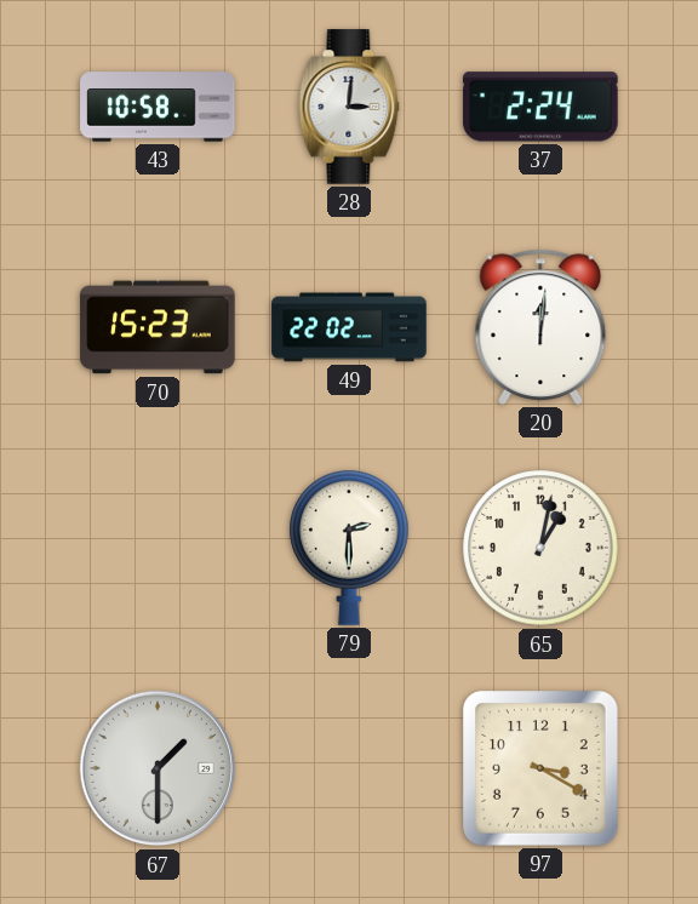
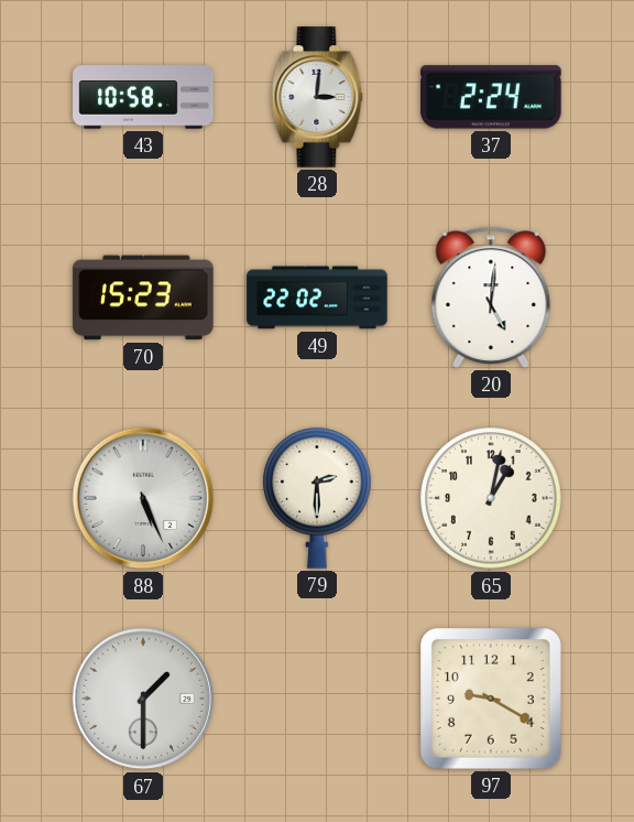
20: 12:01 -> 5:01
88: none -> 5:26
97: 3:20 -> 9:20
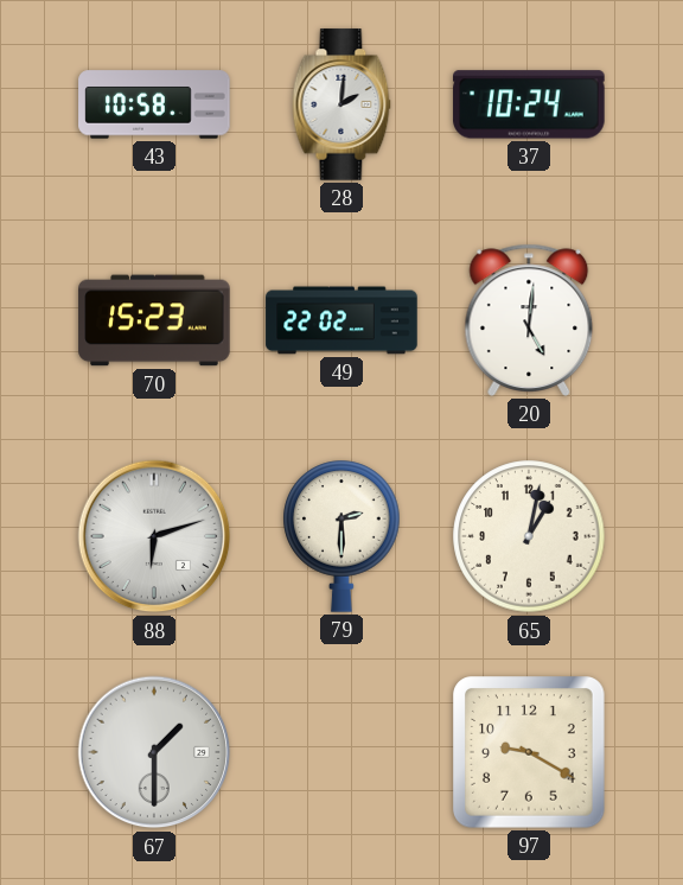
28: 3:01 -> 2:01
37: 2:24 -> 10:24
88: 5:26 -> 6:12
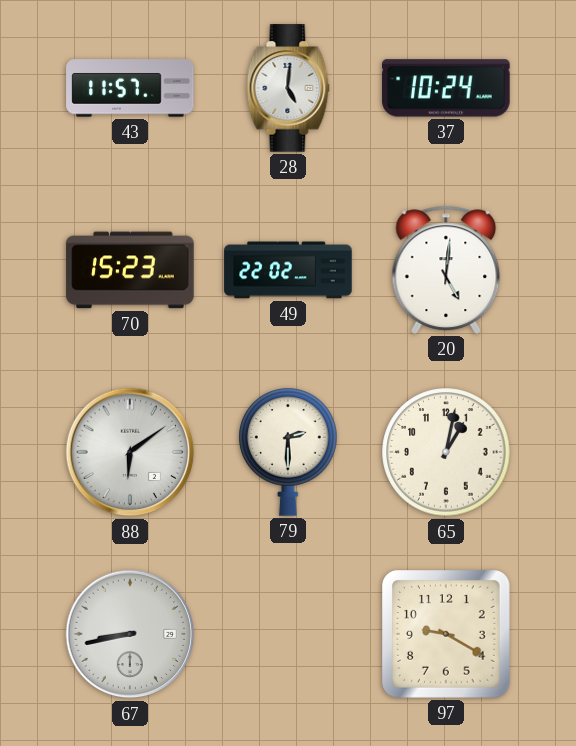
43: 10:58 -> 11:57
28: 2:01 -> 5:01
88: 6:12 -> 6:09
67: 1:30 -> 8:43
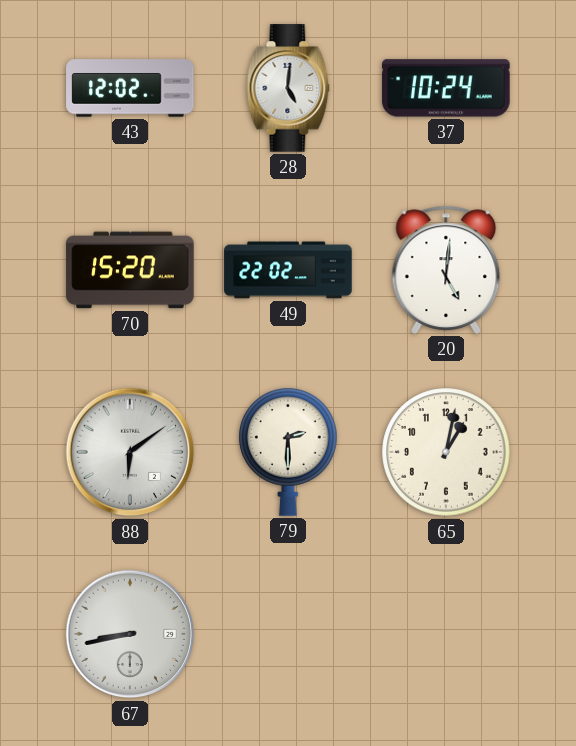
43: 11:57 -> 12:02
70: 15:23 -> 15:20
97: 9:20 -> none
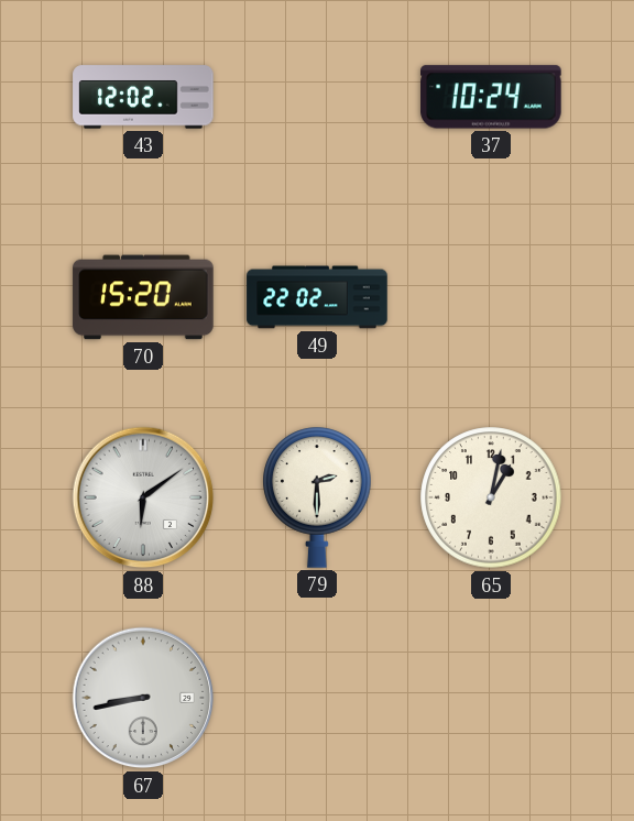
28: 5:01 -> none
20: 5:01 -> none
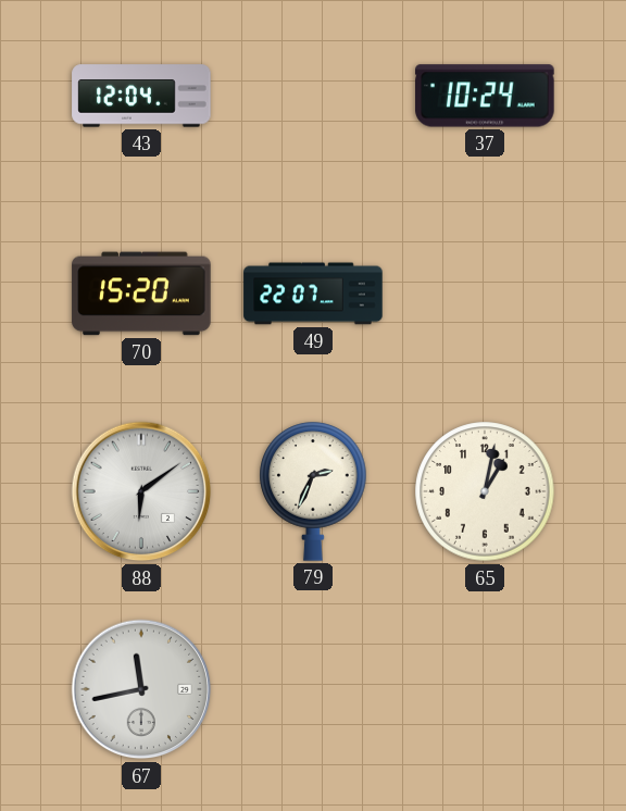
43: 12:02 -> 12:04
49: 22:02 -> 22:07
79: 2:30 -> 2:34
67: 8:43 -> 11:43
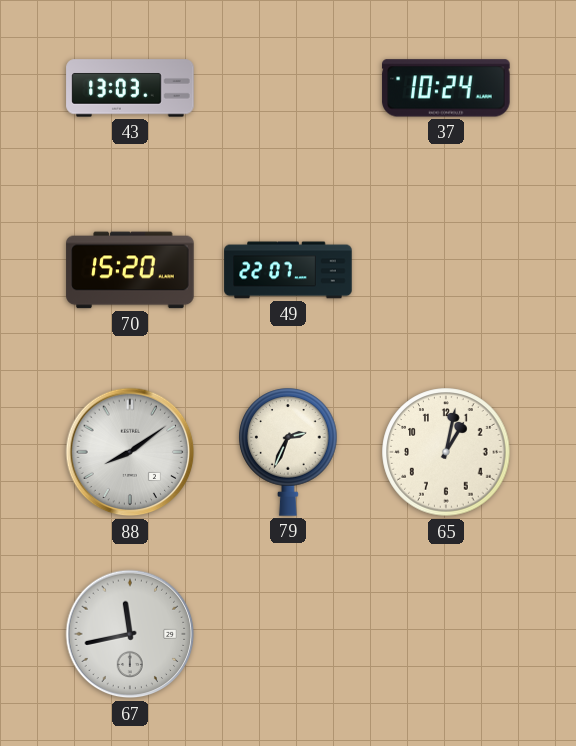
43: 12:04 -> 13:03
88: 6:09 -> 8:09
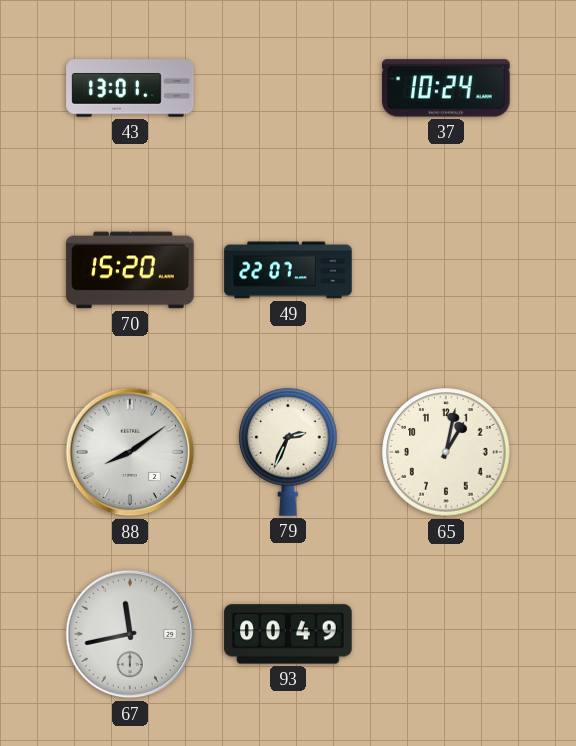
43: 13:03 -> 13:01
93: none -> 00:49
